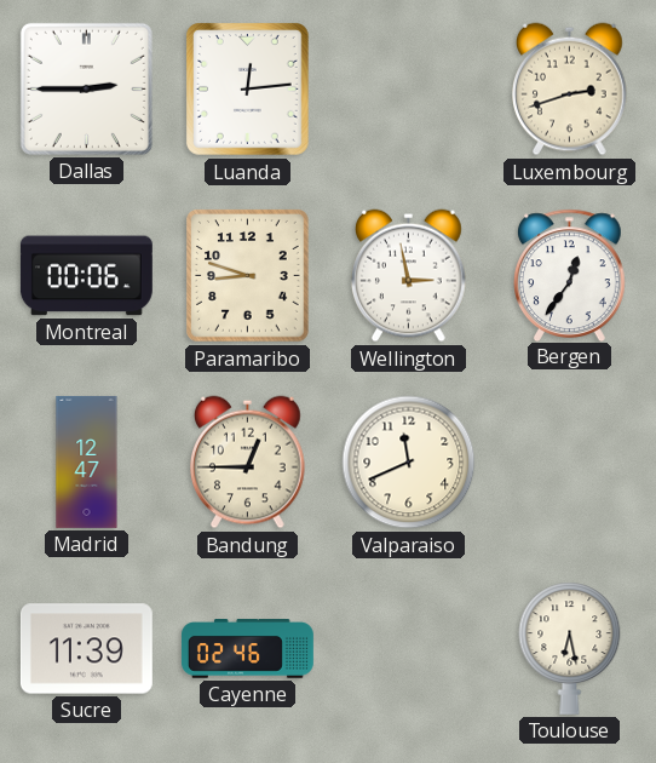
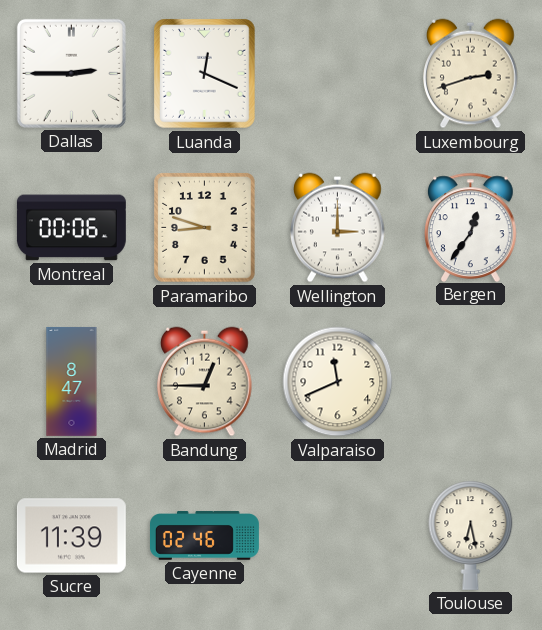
Luanda: 12:14 -> 12:19
Wellington: 2:58 -> 3:00
Madrid: 12:47 -> 8:47
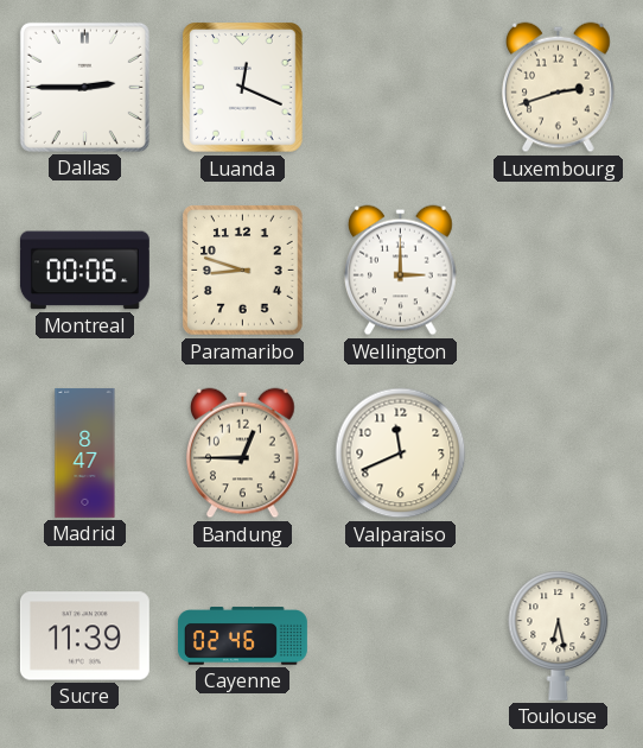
Bergen: 12:36 -> none
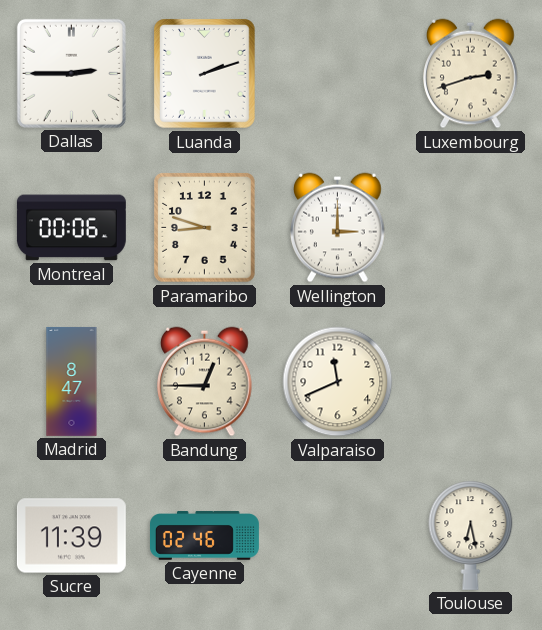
Luanda: 12:19 -> 2:12
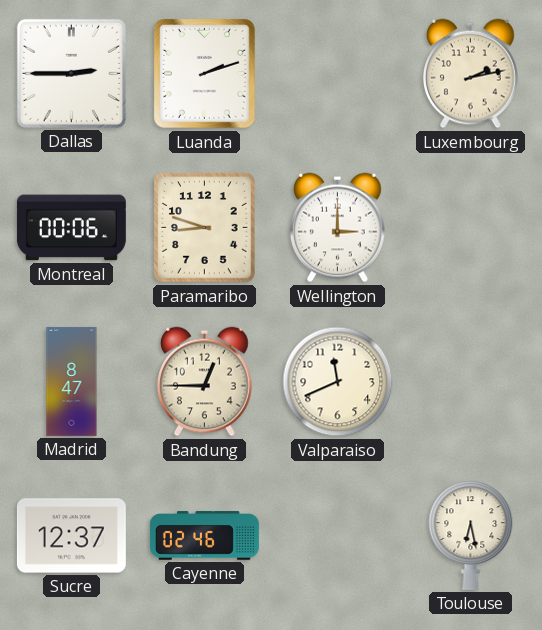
Luxembourg: 2:42 -> 2:13
Sucre: 11:39 -> 12:37
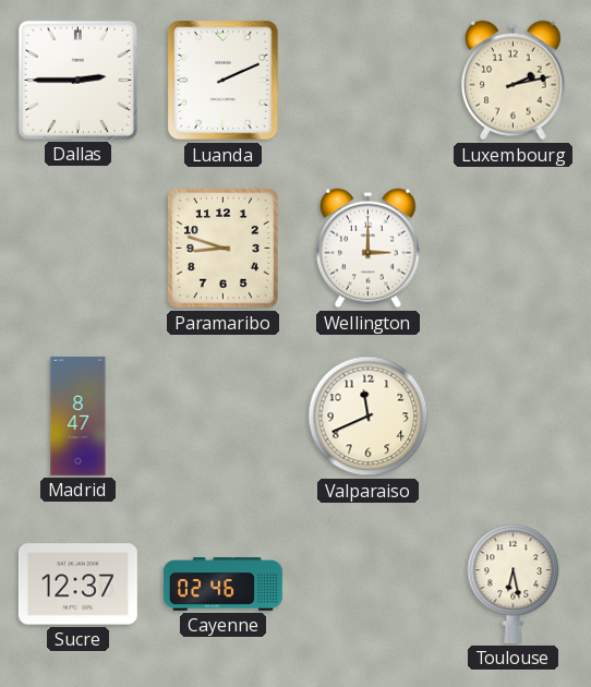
Luanda: 2:12 -> 2:11
Montreal: 00:06 -> none
Bandung: 12:45 -> none
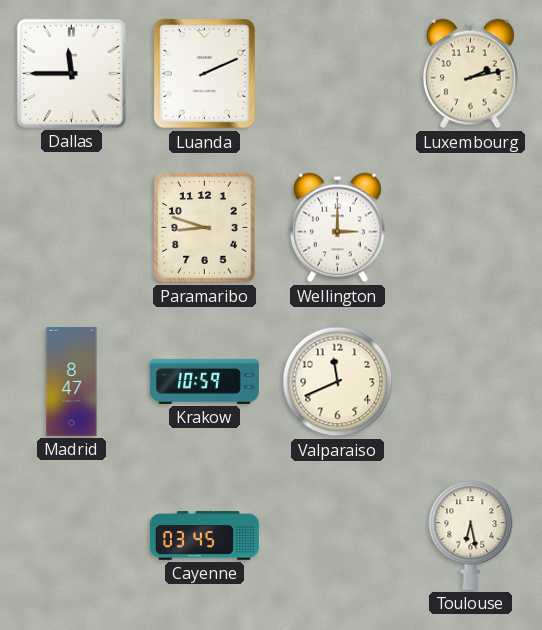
Dallas: 2:45 -> 11:45
Krakow: none -> 10:59
Sucre: 12:37 -> none
Cayenne: 02:46 -> 03:45
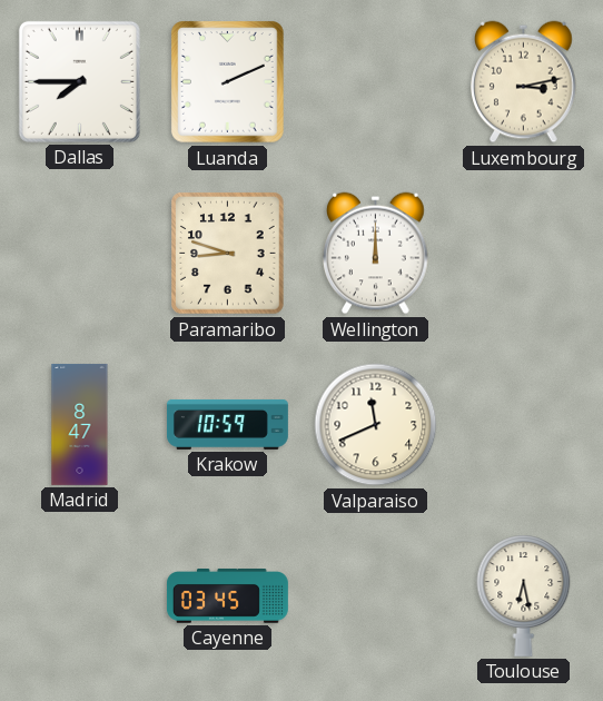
Dallas: 11:45 -> 7:45
Luxembourg: 2:13 -> 3:13
Wellington: 3:00 -> 12:00
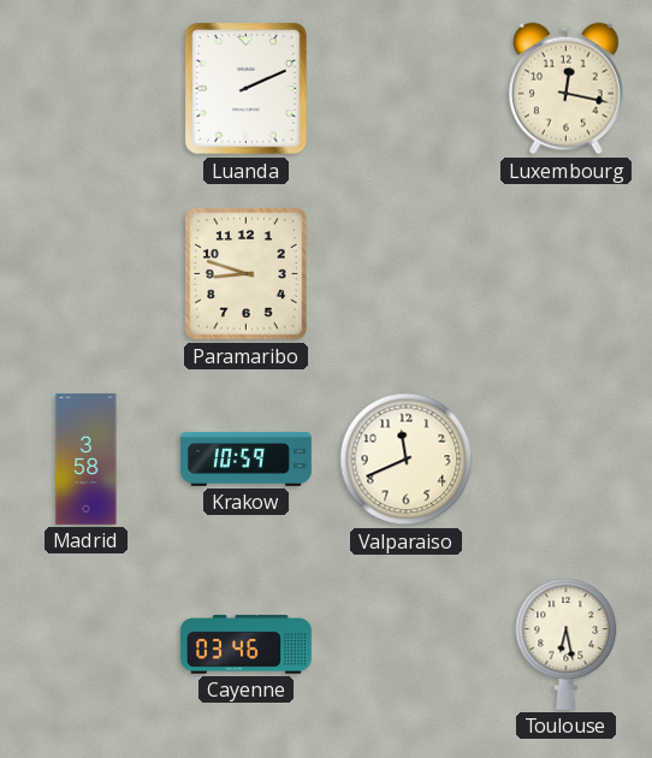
Dallas: 7:45 -> none
Luxembourg: 3:13 -> 12:17
Wellington: 12:00 -> none
Madrid: 8:47 -> 3:58
Cayenne: 03:45 -> 03:46
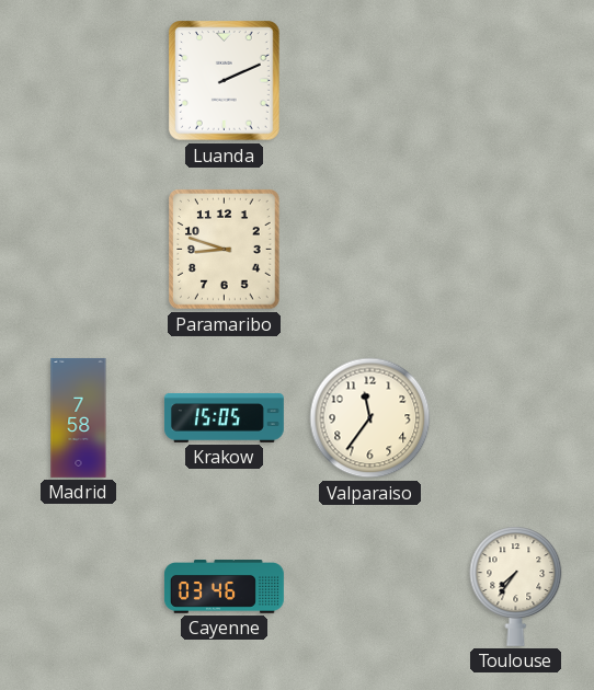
Luxembourg: 12:17 -> none
Madrid: 3:58 -> 7:58
Krakow: 10:59 -> 15:05
Valparaiso: 11:41 -> 11:36
Toulouse: 6:28 -> 7:36
